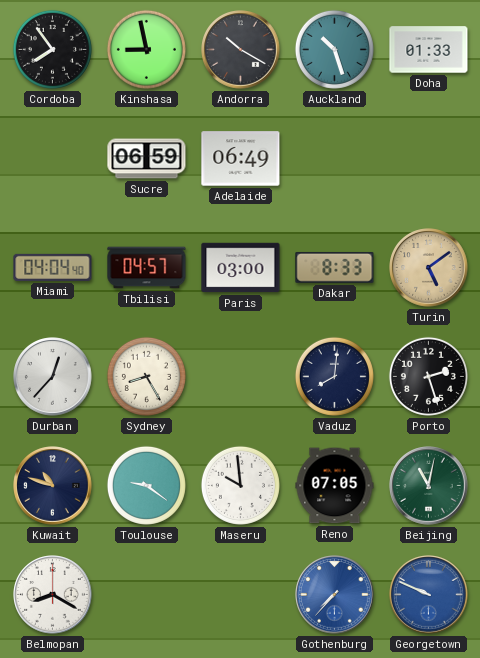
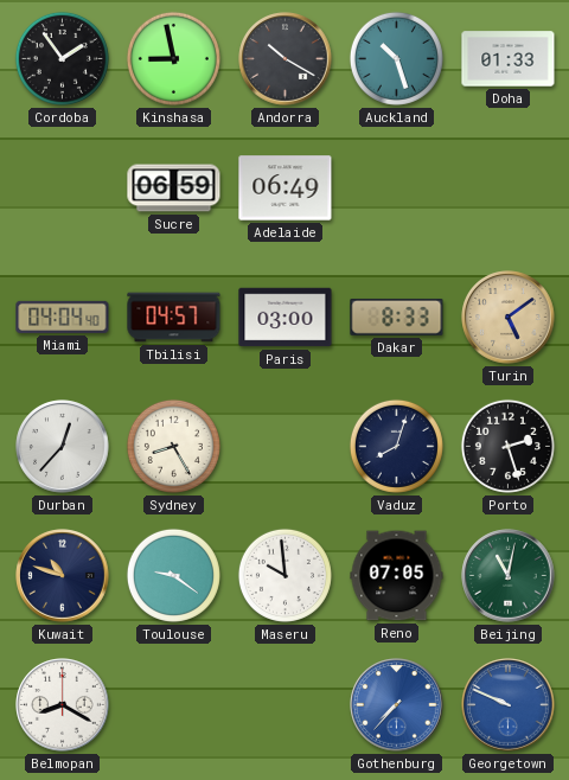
Cordoba: 7:54 -> 1:54
Vaduz: 8:01 -> 8:03
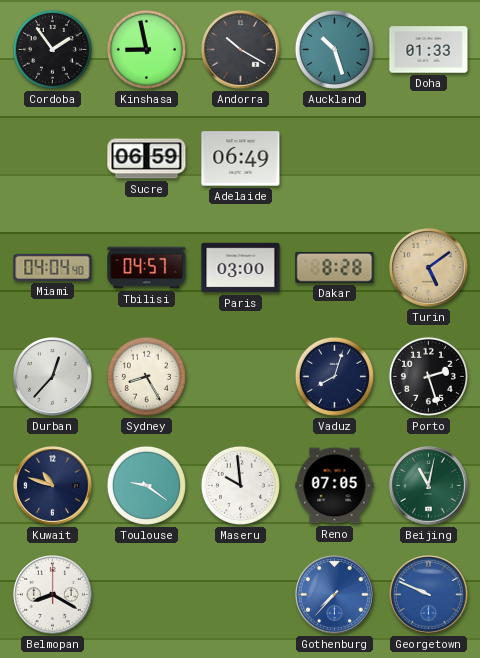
Dakar: 8:33 -> 8:28
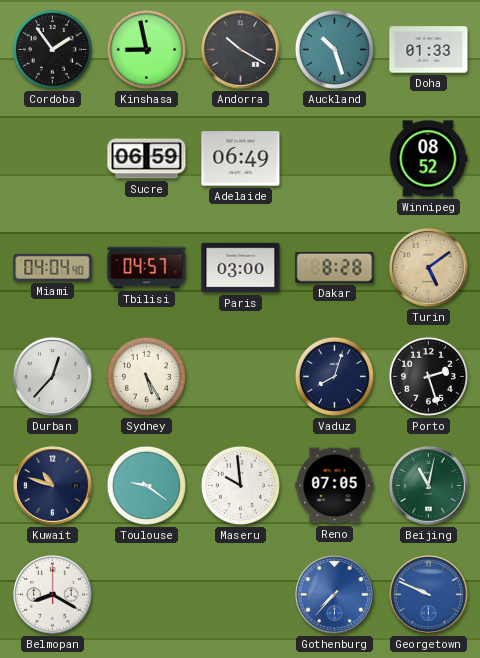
Winnipeg: none -> 08:52
Sydney: 8:25 -> 5:25
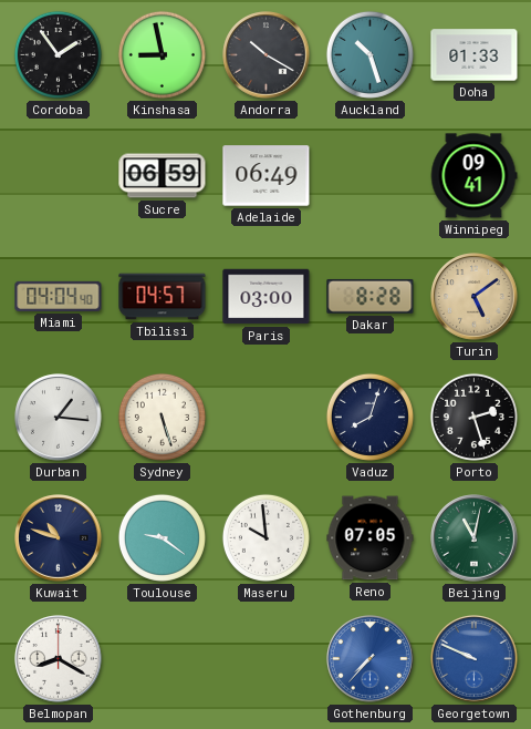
Winnipeg: 08:52 -> 09:41
Durban: 12:37 -> 1:16
Sydney: 5:25 -> 5:27
